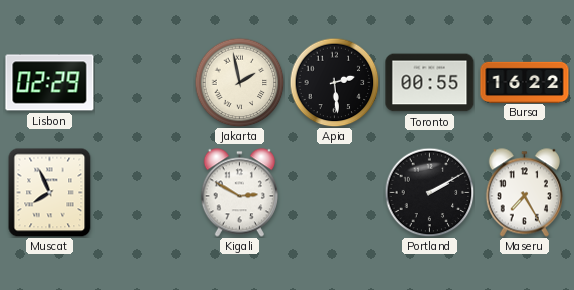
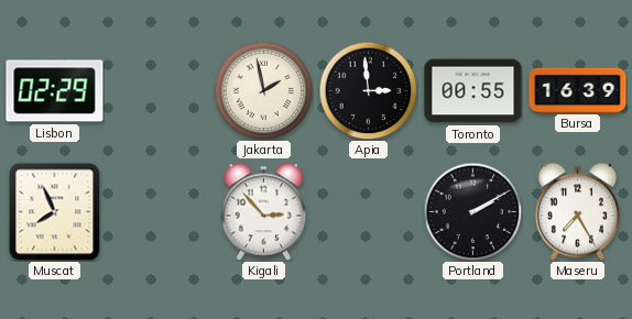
Apia: 2:29 -> 2:59
Bursa: 16:22 -> 16:39
Kigali: 2:50 -> 2:53
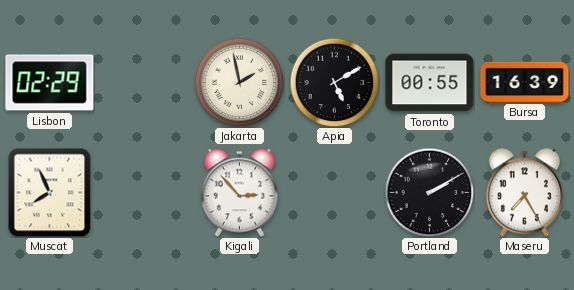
Apia: 2:59 -> 5:10
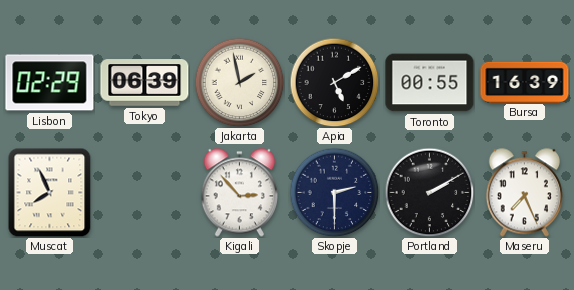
Tokyo: none -> 06:39
Skopje: none -> 2:30
Maseru: 7:25 -> 7:26
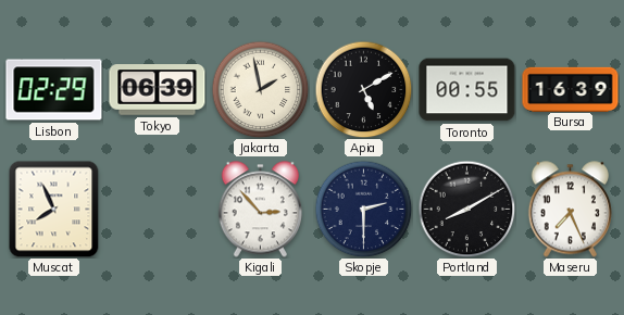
Portland: 2:10 -> 8:10
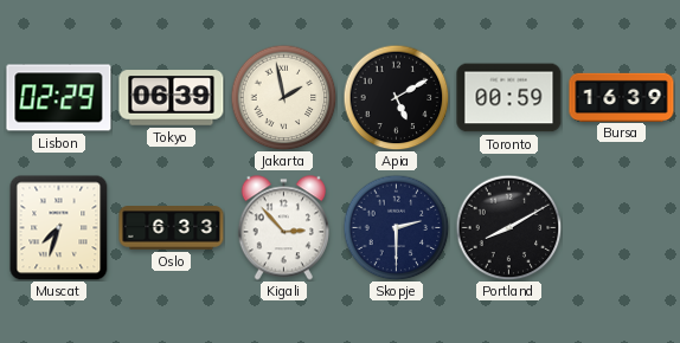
Toronto: 00:55 -> 00:59
Muscat: 7:56 -> 7:33
Oslo: none -> 6:33
Maseru: 7:26 -> none
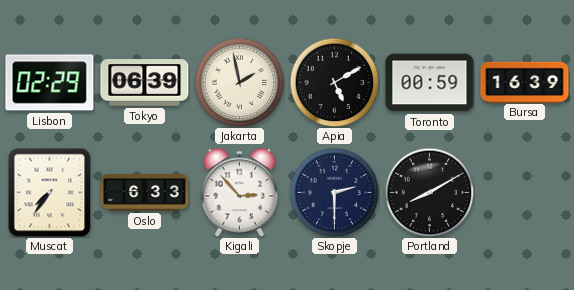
Muscat: 7:33 -> 7:36
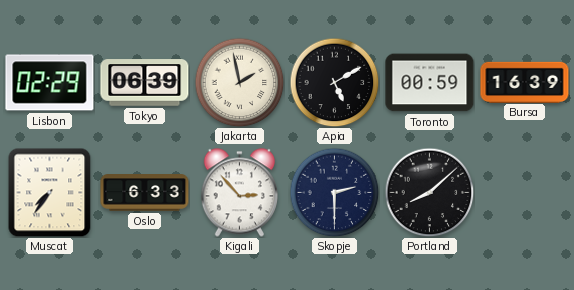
Portland: 8:10 -> 8:08
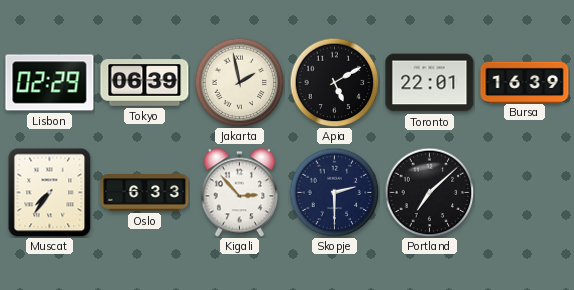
Toronto: 00:59 -> 22:01
Portland: 8:08 -> 7:08
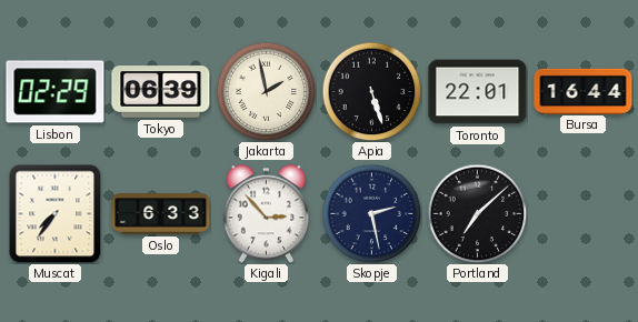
Apia: 5:10 -> 5:27
Bursa: 16:39 -> 16:44
Skopje: 2:30 -> 2:28
